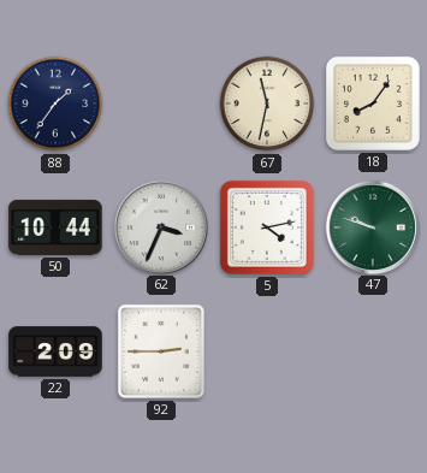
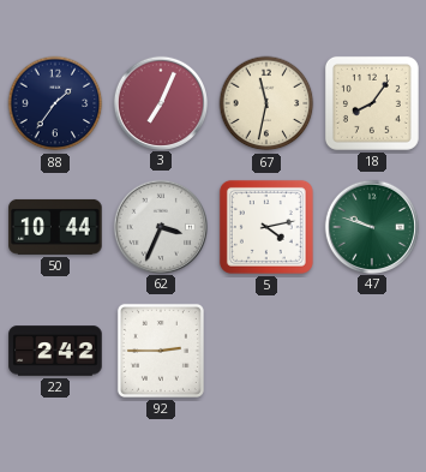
3: none -> 7:04
22: 2:09 -> 2:42
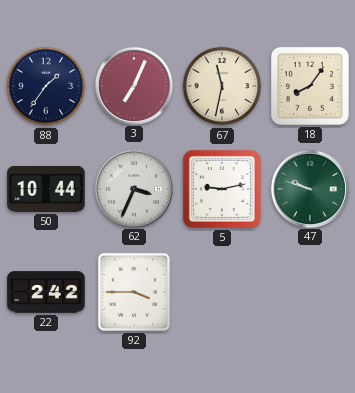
5: 4:13 -> 9:13
92: 2:45 -> 3:45
